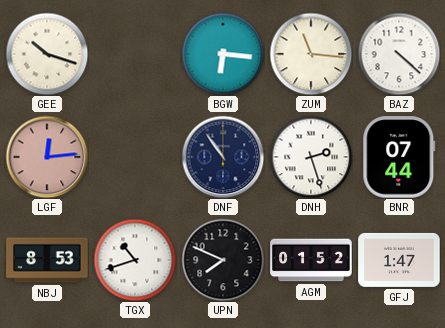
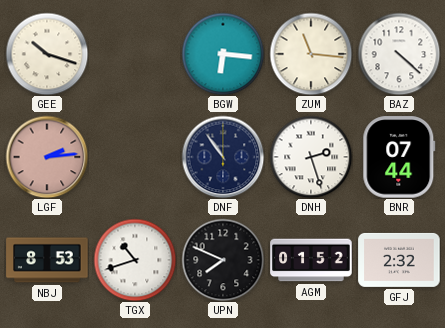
LGF: 12:14 -> 2:14
GFJ: 1:47 -> 2:32
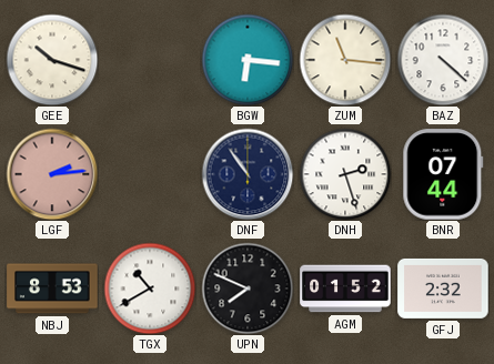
TGX: 10:42 -> 10:40
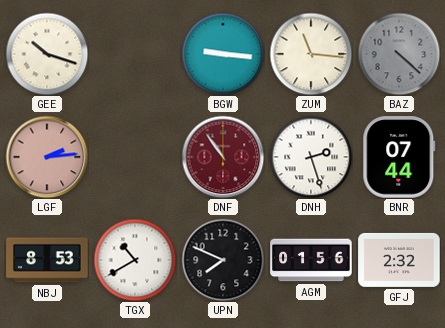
BGW: 6:16 -> 9:16
BAZ dial: white -> grey
DNF dial: navy -> burgundy
AGM: 01:52 -> 01:56
